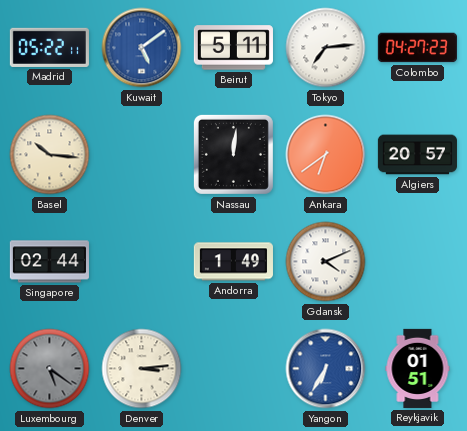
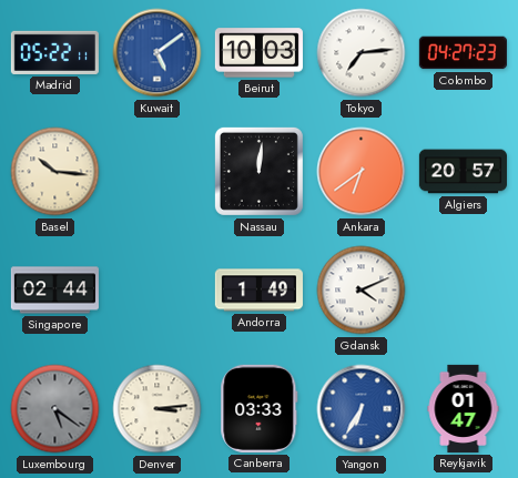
Beirut: 5:11 -> 10:03
Canberra: none -> 03:33
Reykjavik: 01:51 -> 01:47
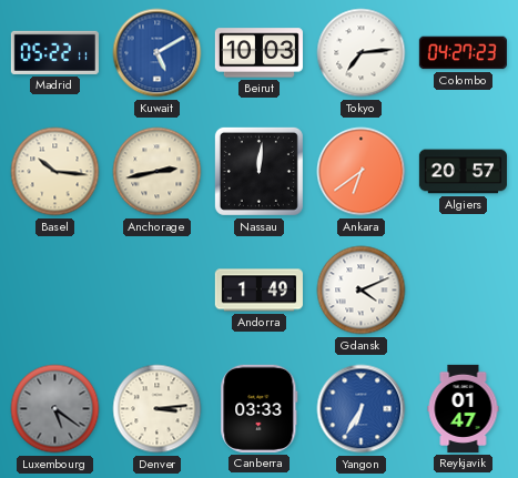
Kuwait: 5:09 -> 5:10
Anchorage: none -> 2:43
Singapore: 02:44 -> none
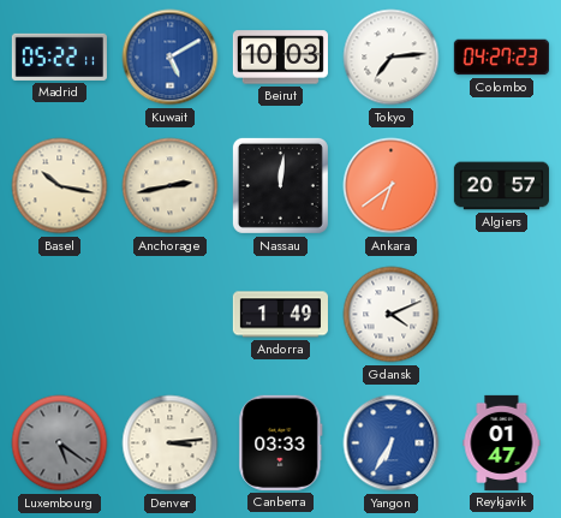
Basel: 10:16 -> 10:17
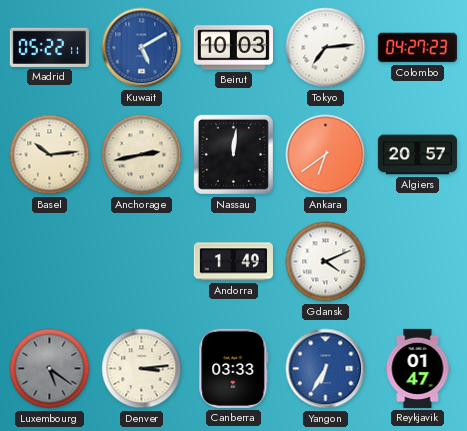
Basel: 10:17 -> 10:14
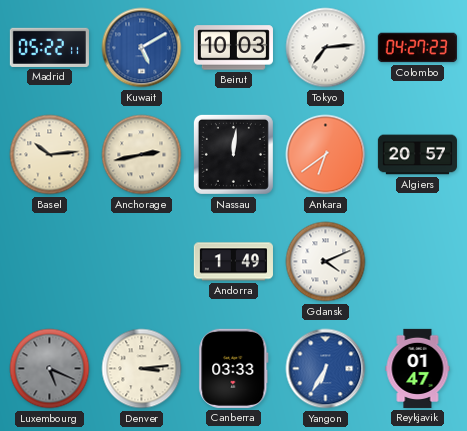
Luxembourg: 5:21 -> 5:19
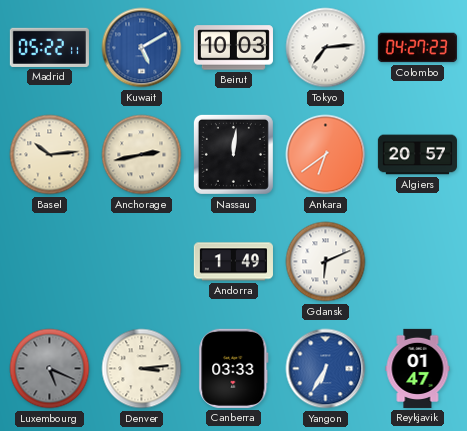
Gdansk: 4:11 -> 6:11
